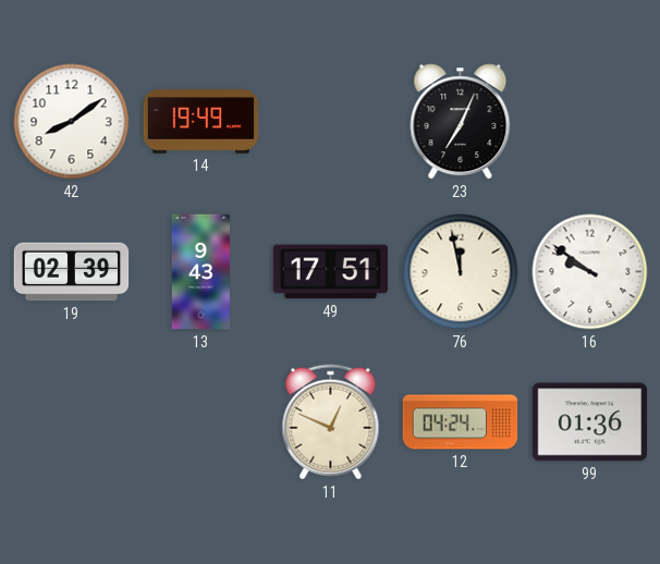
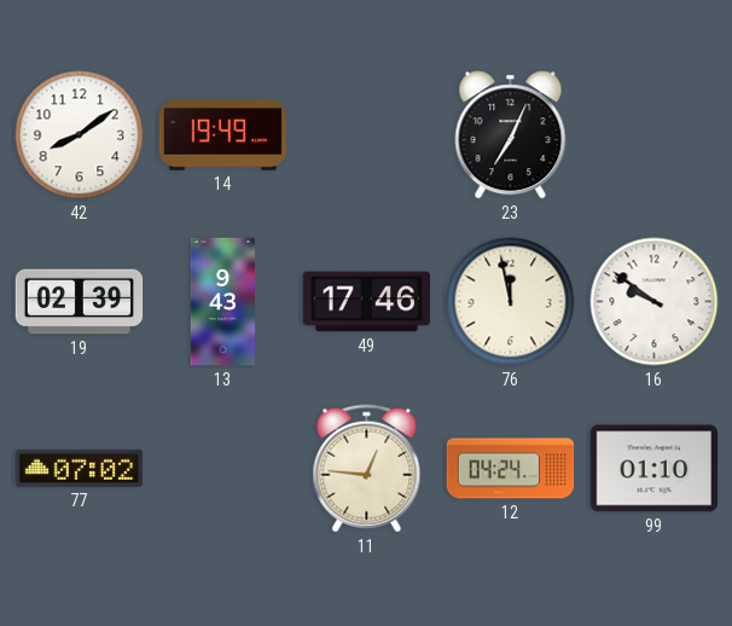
49: 17:51 -> 17:46
77: none -> 07:02
11: 12:49 -> 12:46
99: 01:36 -> 01:10
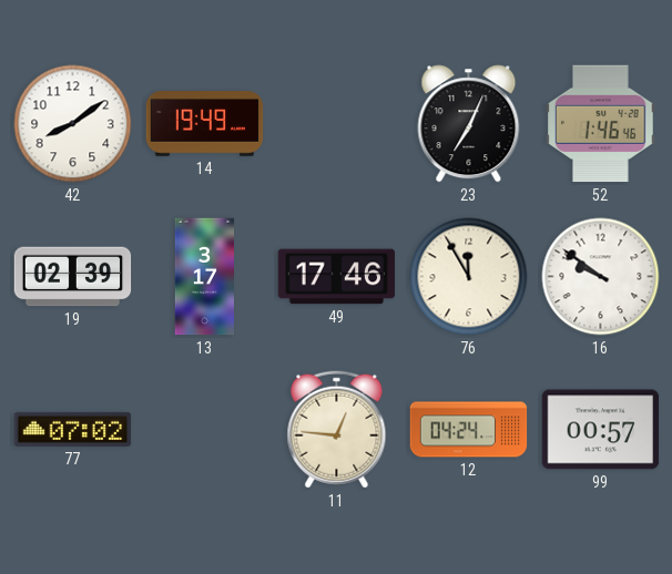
52: none -> 1:46
13: 9:43 -> 3:17
76: 11:58 -> 11:55
99: 01:10 -> 00:57
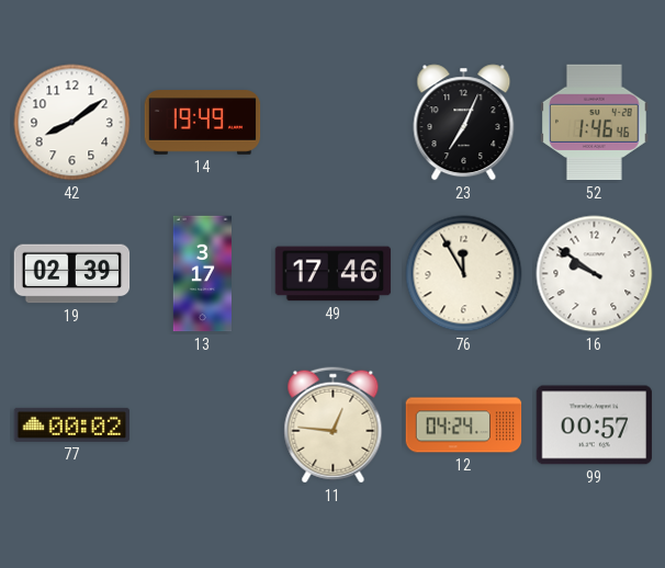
77: 07:02 -> 00:02
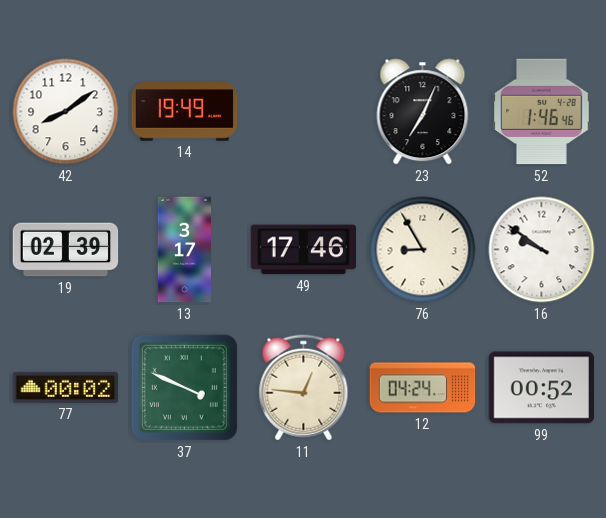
76: 11:55 -> 8:55
37: none -> 3:49
99: 00:57 -> 00:52
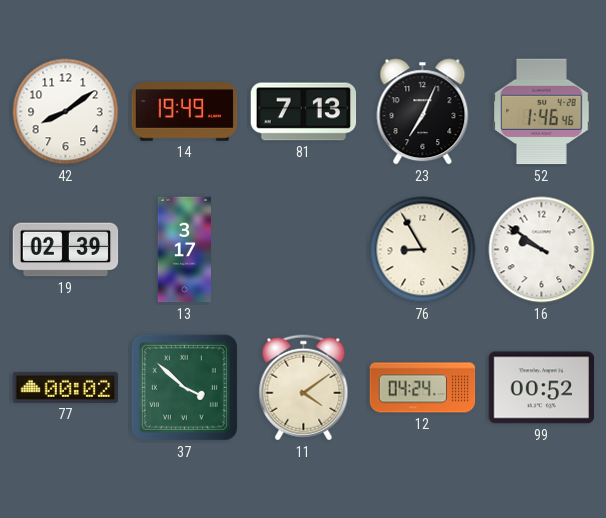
81: none -> 7:13
49: 17:46 -> none
37: 3:49 -> 3:52
11: 12:46 -> 4:09
